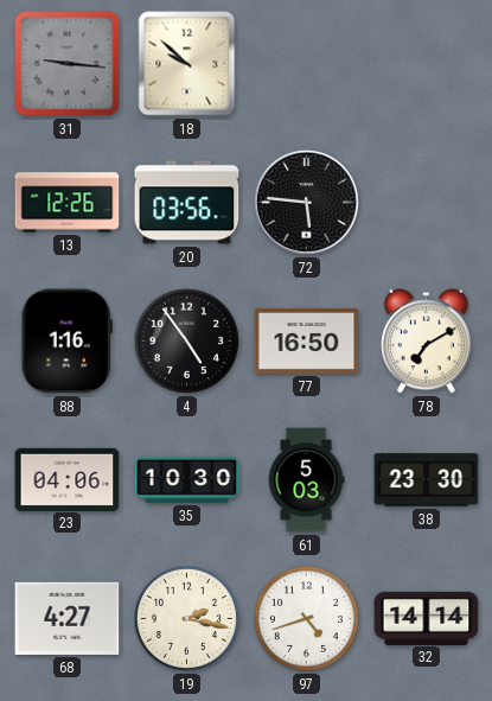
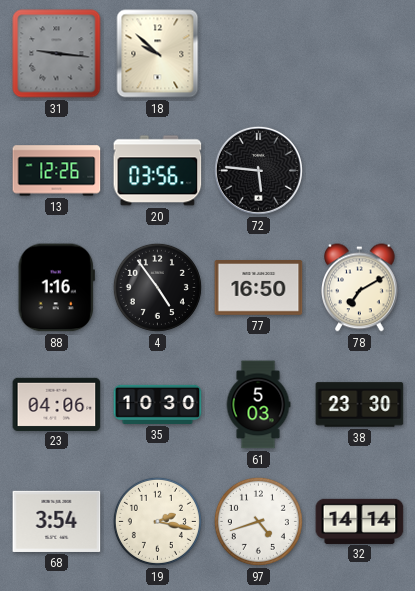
68: 4:27 -> 3:54
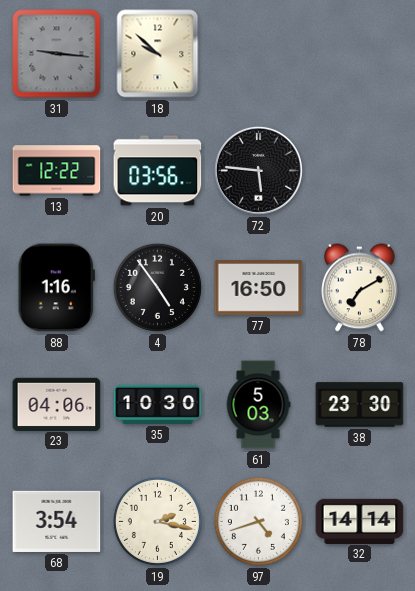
13: 12:26 -> 12:22
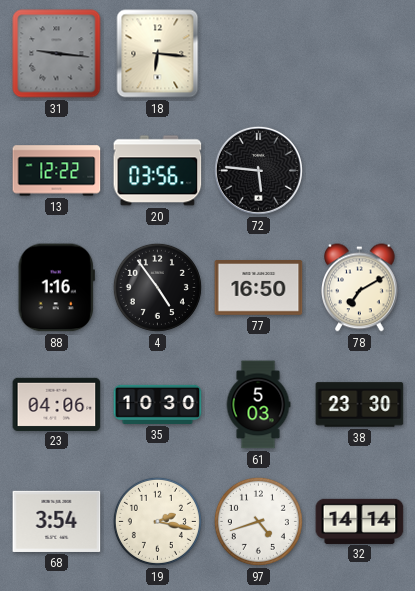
18: 9:52 -> 6:16
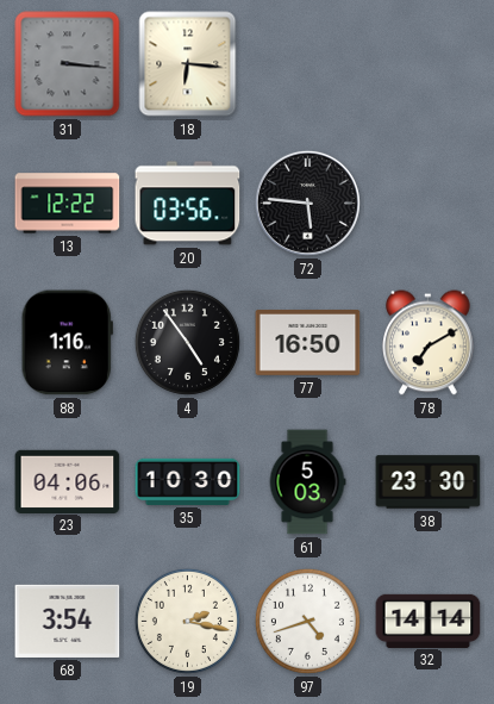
31: 9:16 -> 3:16
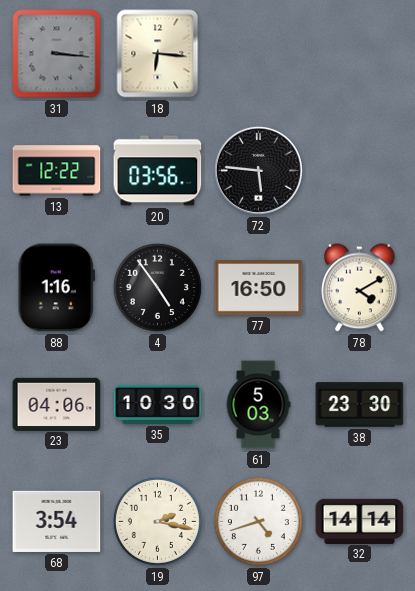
78: 7:10 -> 4:10
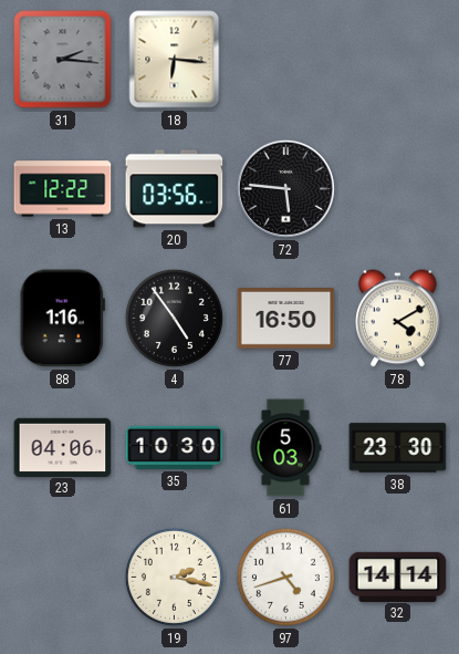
31: 3:16 -> 2:16
68: 3:54 -> none
